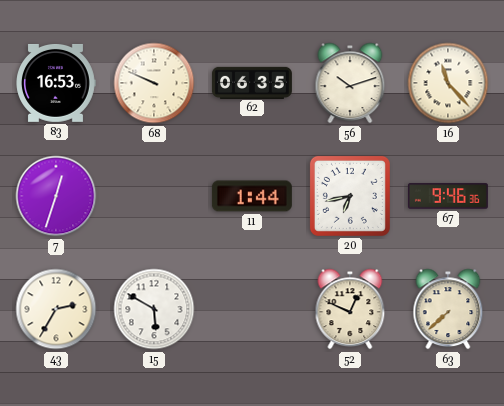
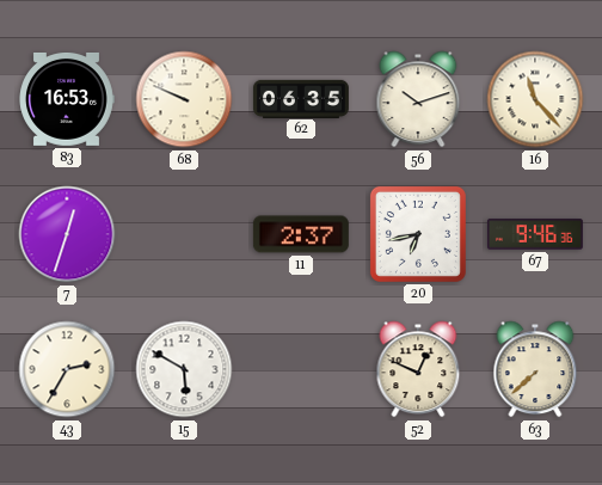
11: 1:44 -> 2:37
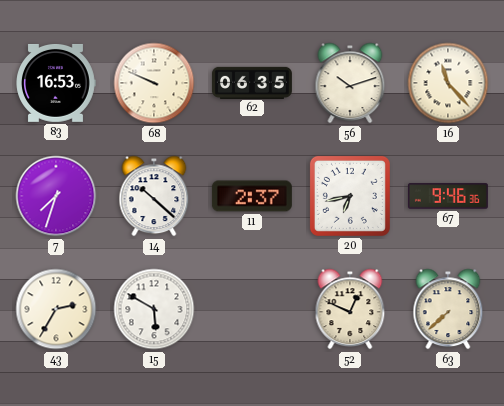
7: 12:33 -> 7:33
14: none -> 10:22
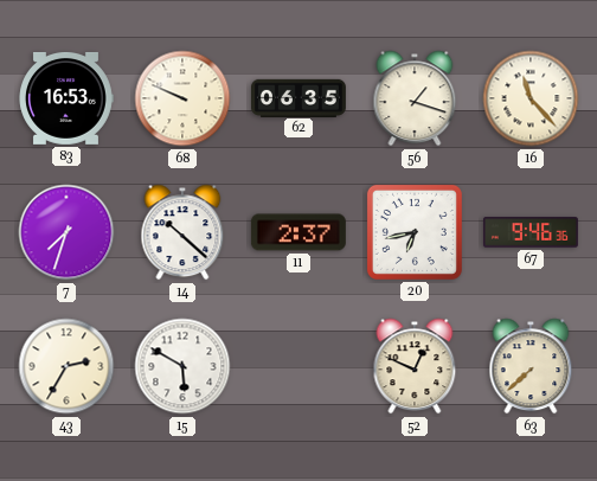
56: 10:12 -> 1:18
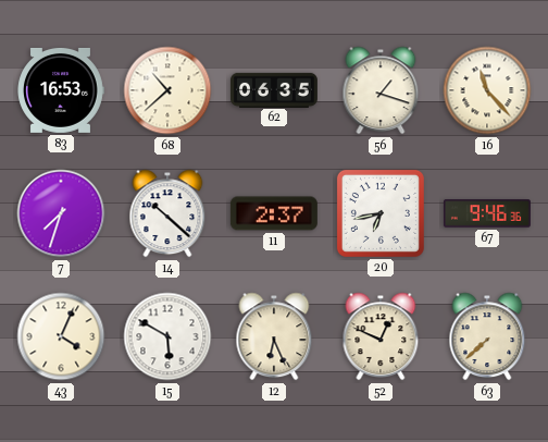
68: 9:49 -> 10:38
43: 2:35 -> 4:04
12: none -> 6:26
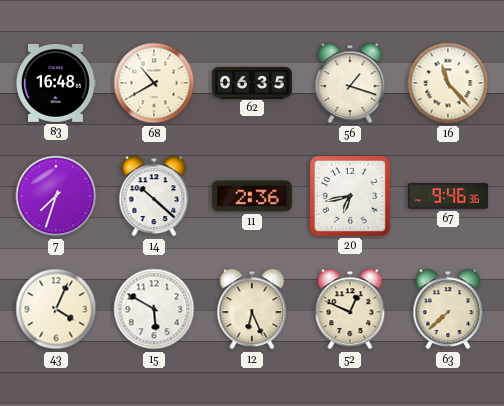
83: 16:53 -> 16:48
68: 10:38 -> 10:40
11: 2:37 -> 2:36
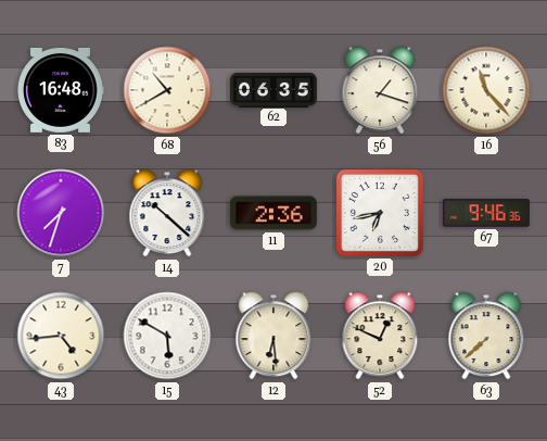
43: 4:04 -> 4:44
12: 6:26 -> 6:29
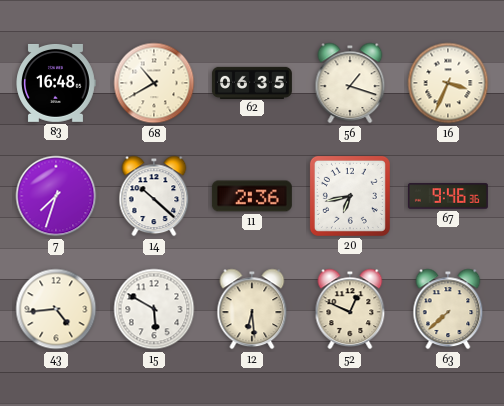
16: 11:23 -> 3:34
